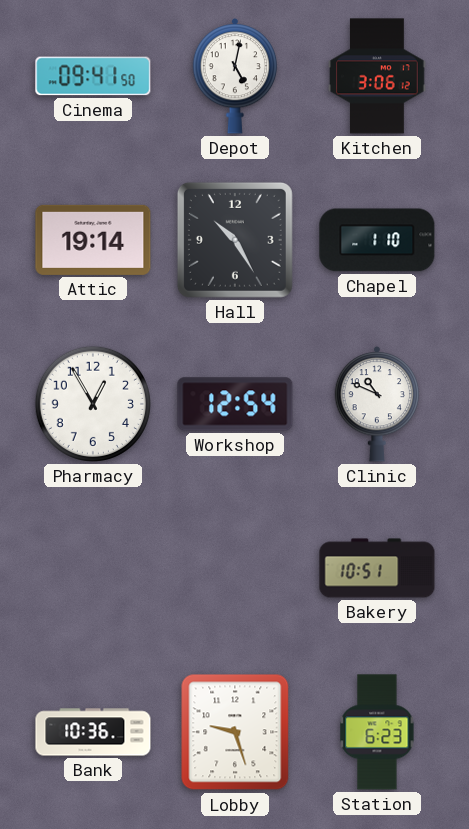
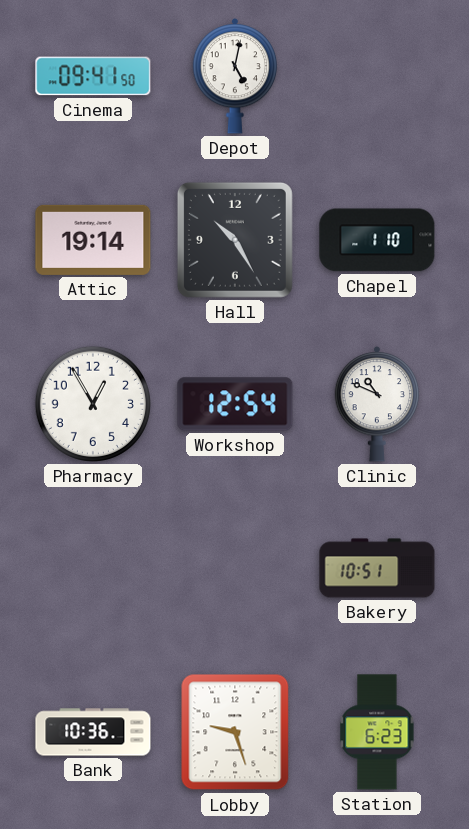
Kitchen: 3:06 -> none
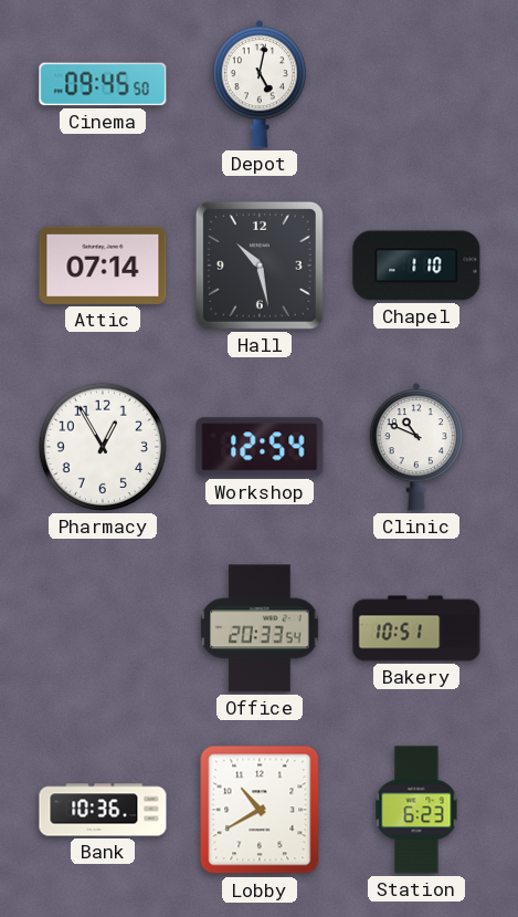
Cinema: 09:41 -> 09:45
Attic: 19:14 -> 07:14
Hall: 10:25 -> 10:28
Office: none -> 20:33
Lobby: 9:27 -> 10:40
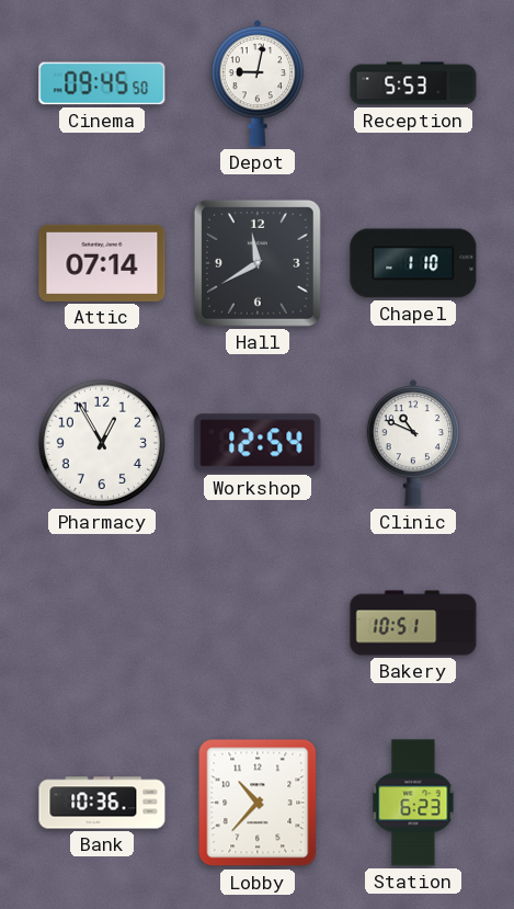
Depot: 5:02 -> 9:02
Reception: none -> 5:53
Hall: 10:28 -> 11:40
Office: 20:33 -> none
Lobby: 10:40 -> 10:37
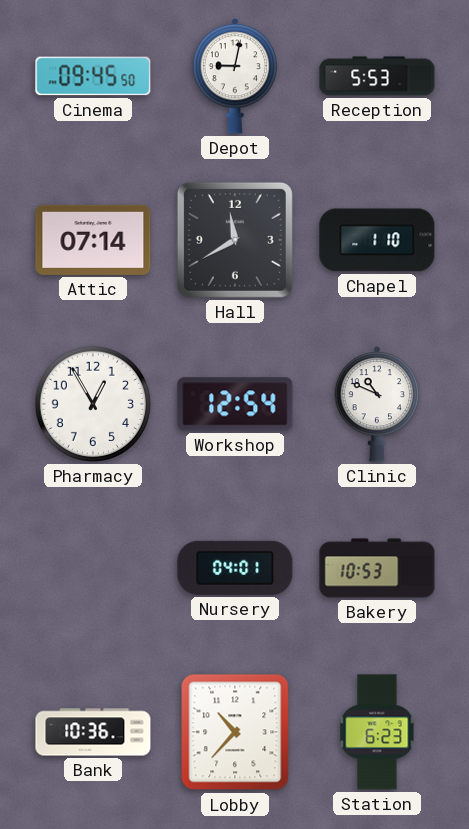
Nursery: none -> 04:01
Bakery: 10:51 -> 10:53
